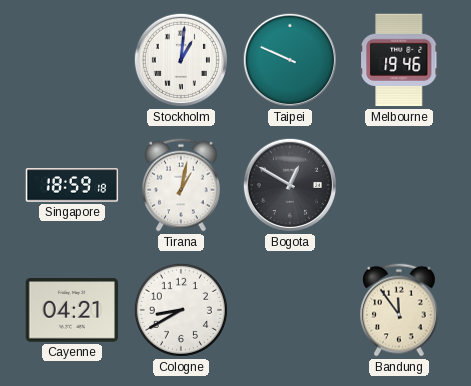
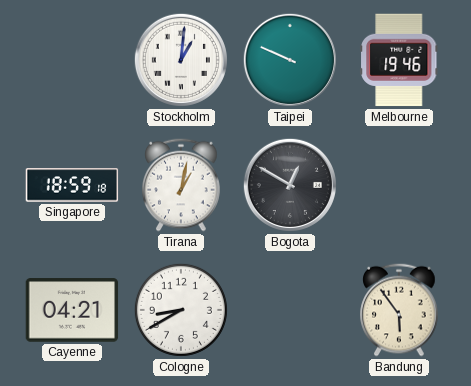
Bandung: 11:54 -> 5:54
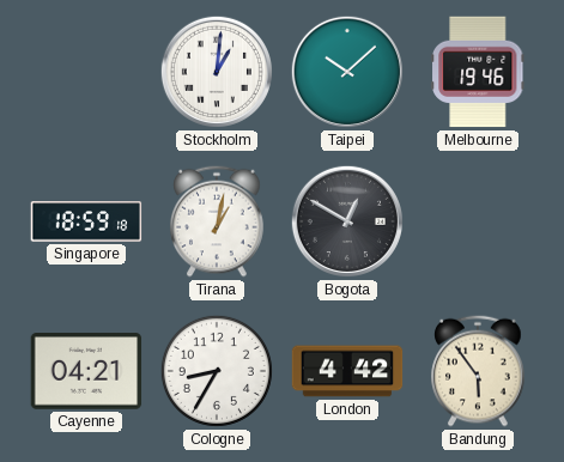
Taipei: 9:49 -> 10:08
Cologne: 8:40 -> 8:35
London: none -> 4:42
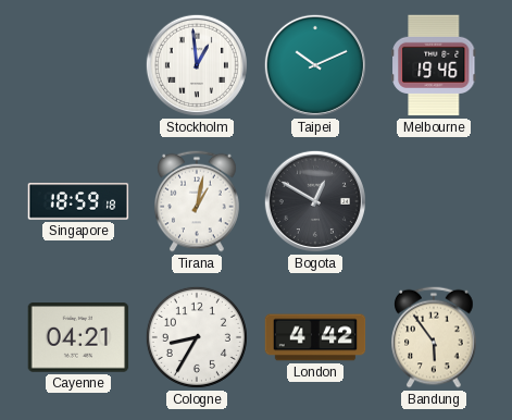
Stockholm: 1:01 -> 12:59
Taipei: 10:08 -> 10:11
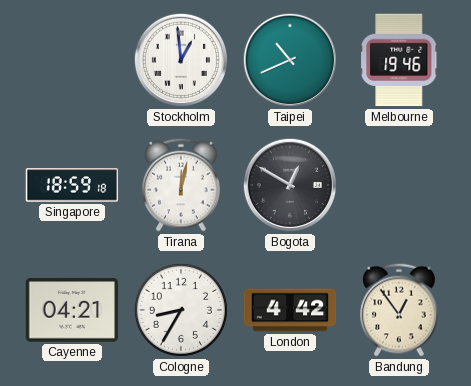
Taipei: 10:11 -> 10:41
Tirana: 1:02 -> 12:02
Bandung: 5:54 -> 12:54
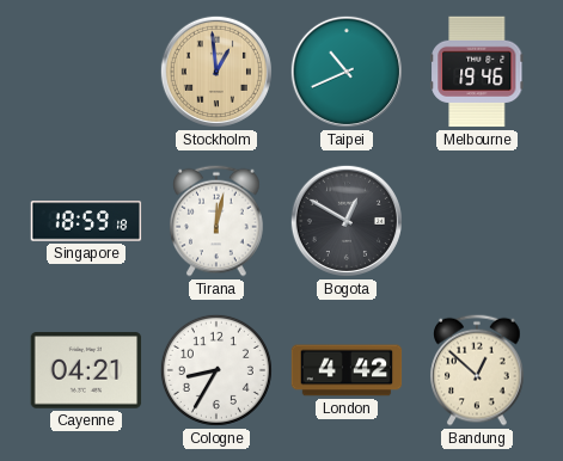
Stockholm dial: white -> champagne
Bandung: 12:54 -> 12:52
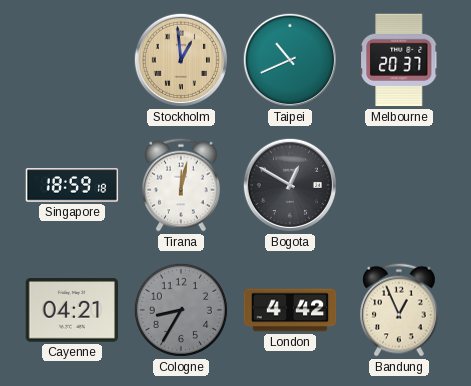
Melbourne: 19:46 -> 20:37
Cologne dial: white -> grey
Bandung: 12:52 -> 12:56
